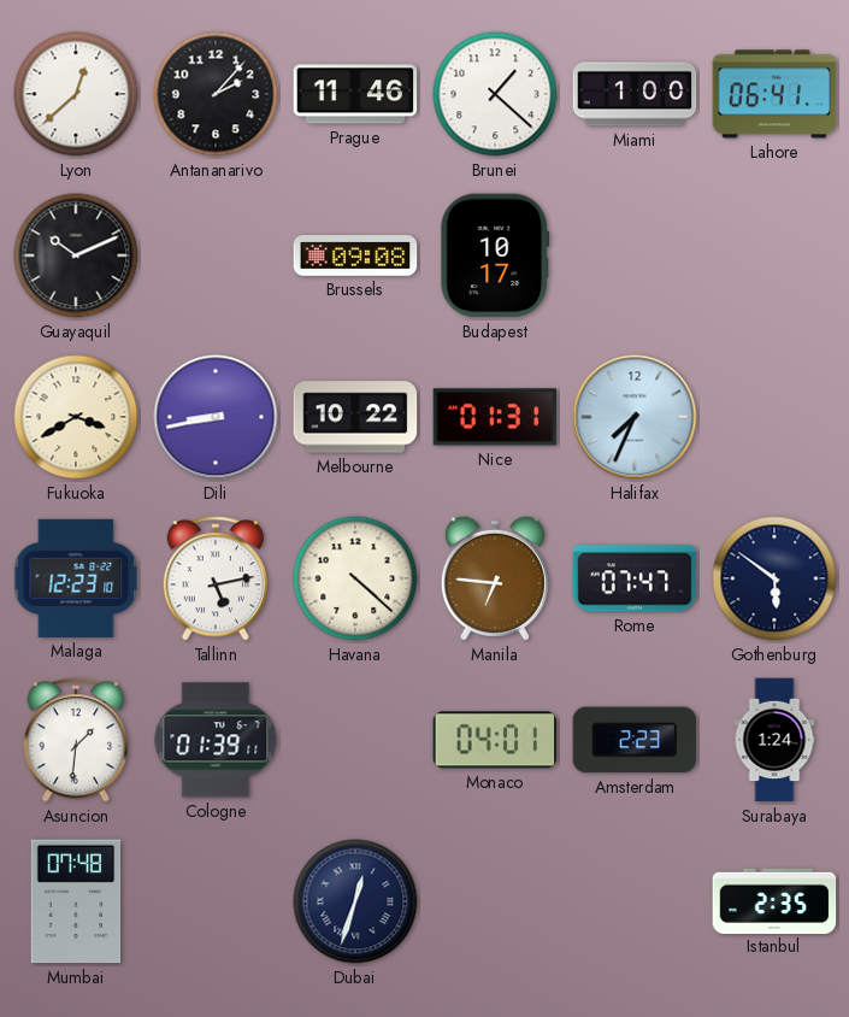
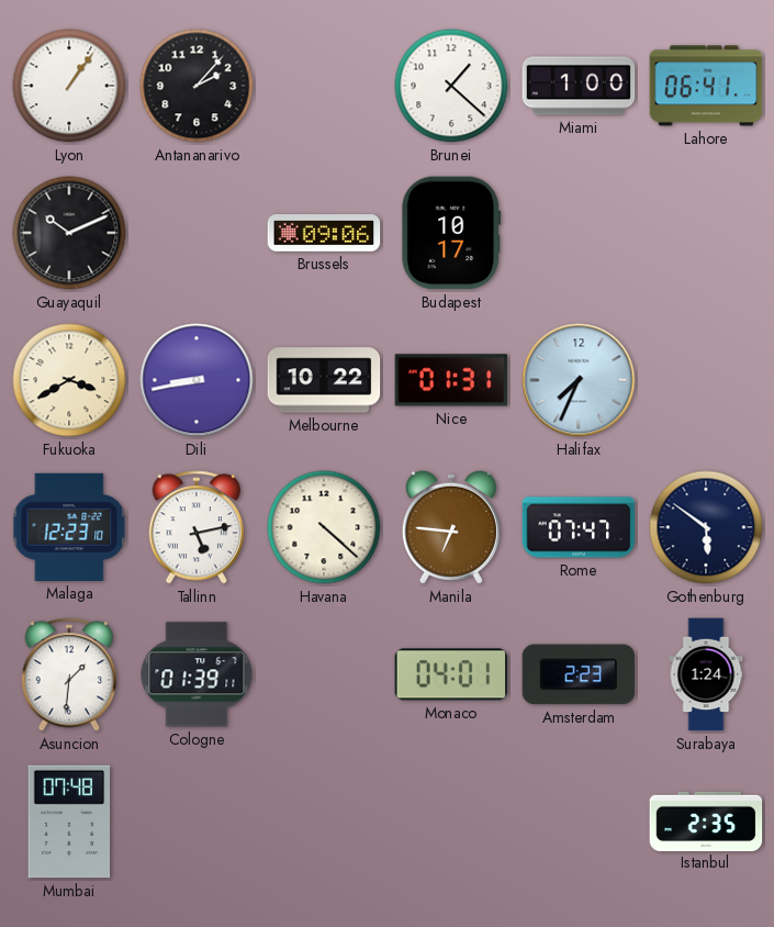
Lyon: 12:38 -> 1:06
Prague: 11:46 -> none
Brussels: 09:08 -> 09:06
Dubai: 12:33 -> none
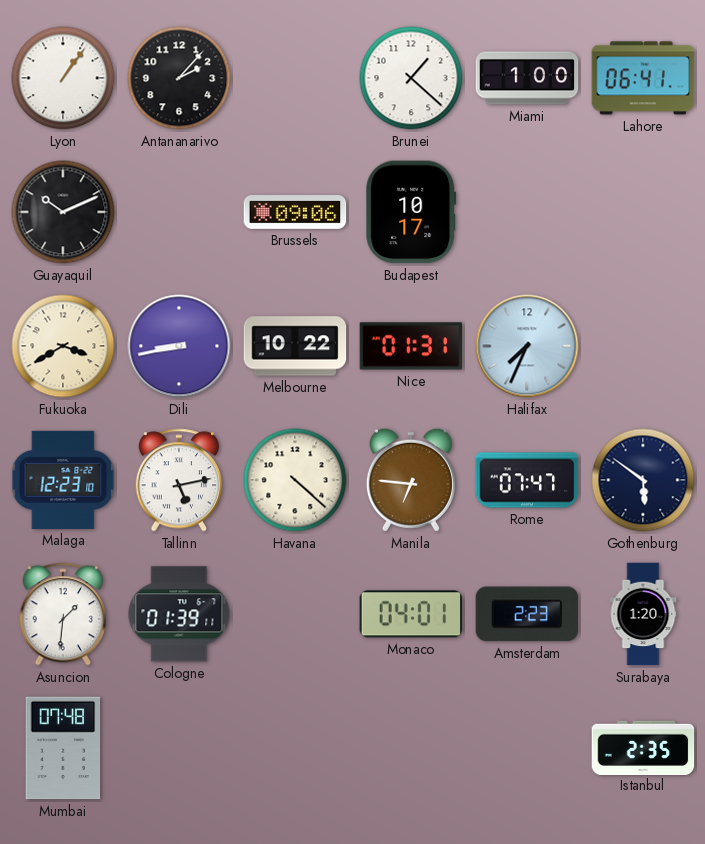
Surabaya: 1:24 -> 1:20
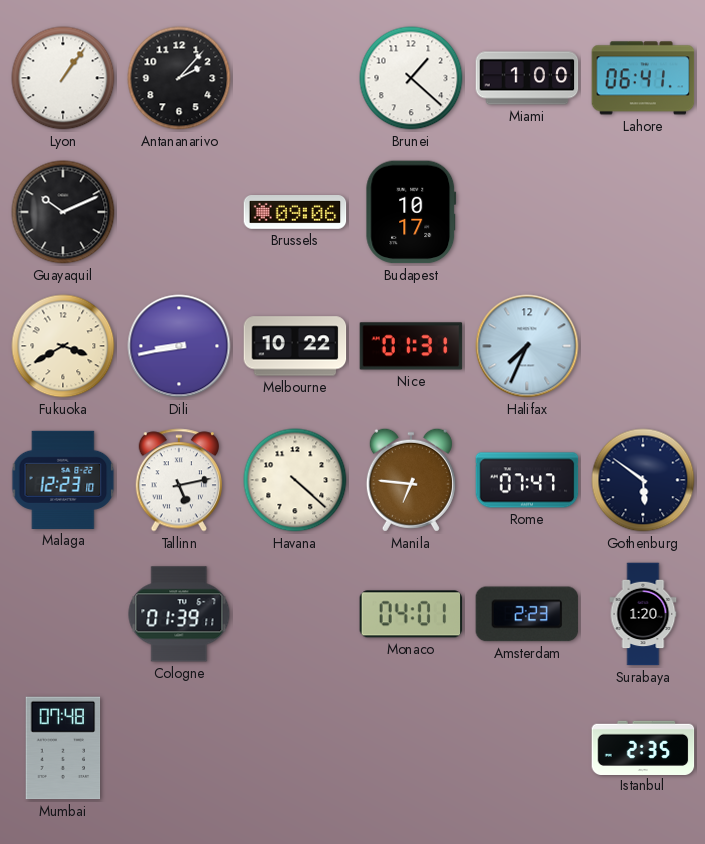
Asuncion: 1:31 -> none
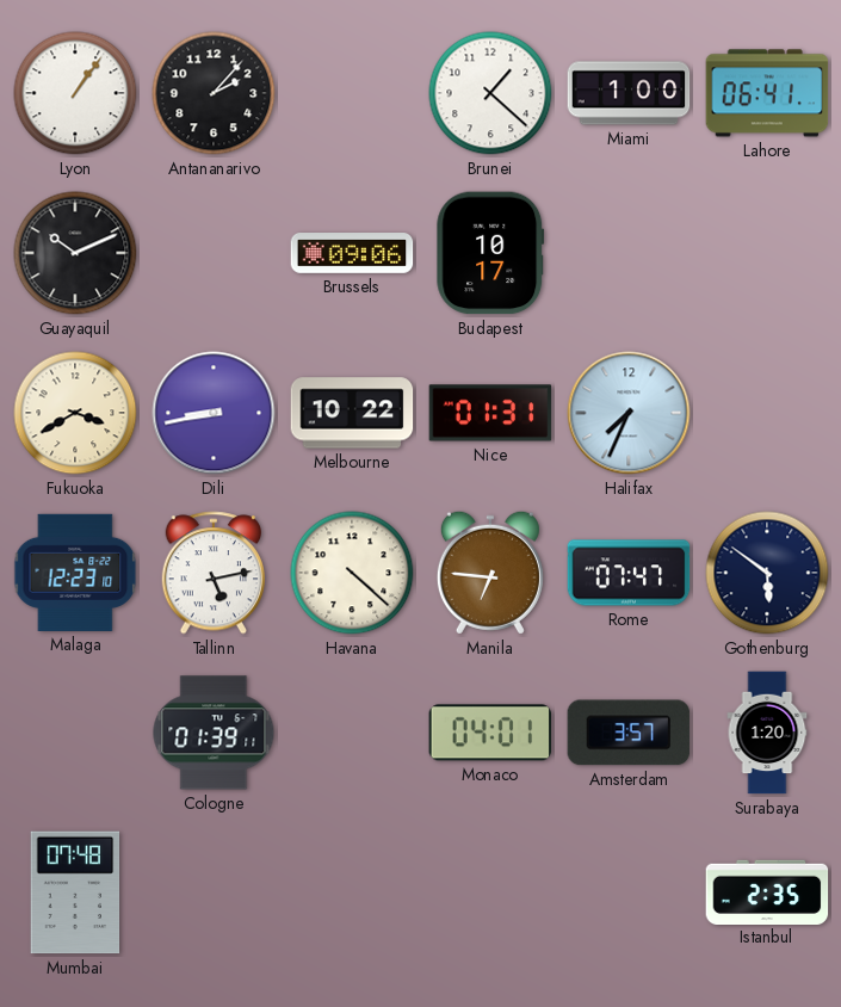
Amsterdam: 2:23 -> 3:57
